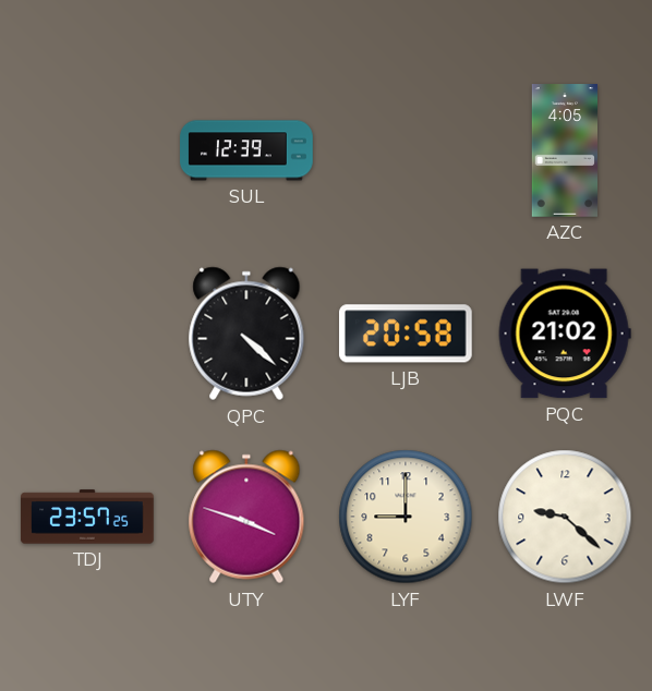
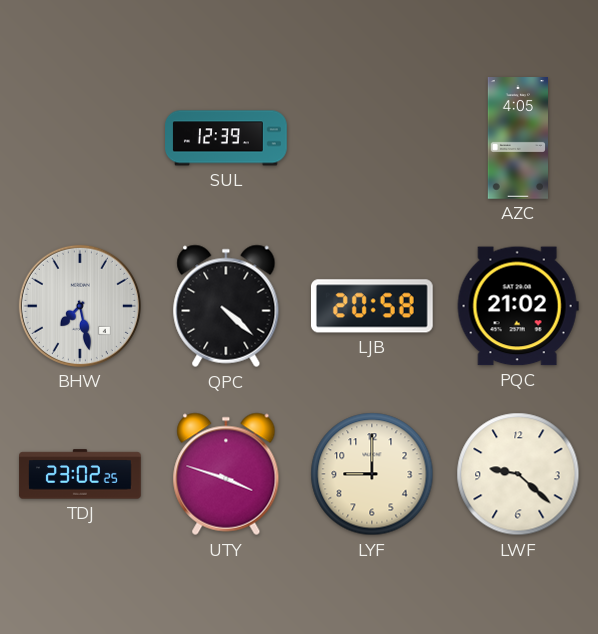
BHW: none -> 7:28
TDJ: 23:57 -> 23:02
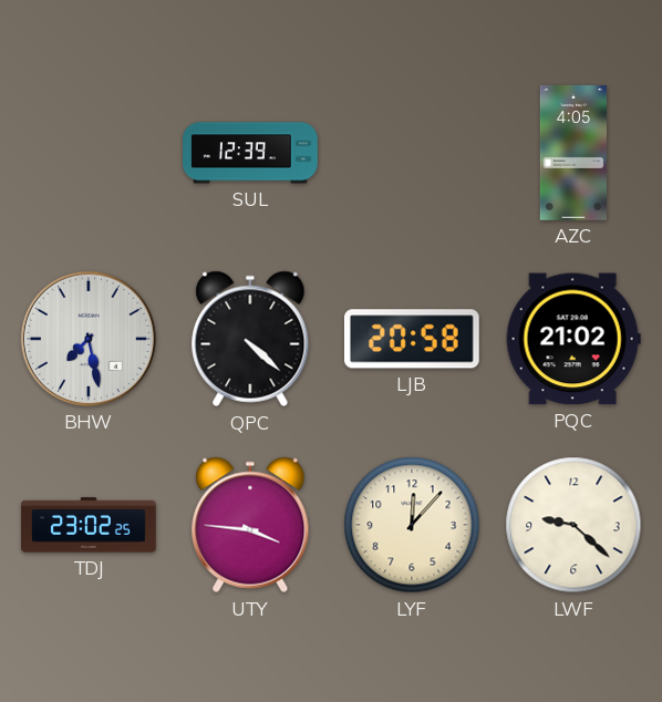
UTY: 3:48 -> 3:46
LYF: 9:00 -> 12:07
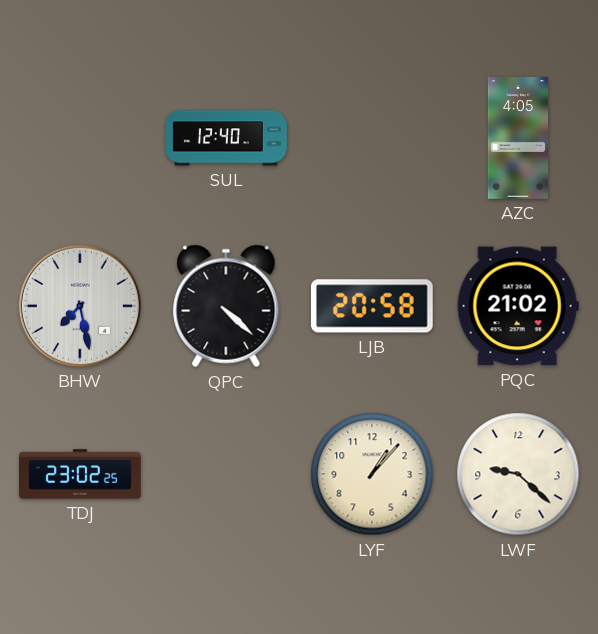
SUL: 12:39 -> 12:40
UTY: 3:46 -> none
LYF: 12:07 -> 1:07
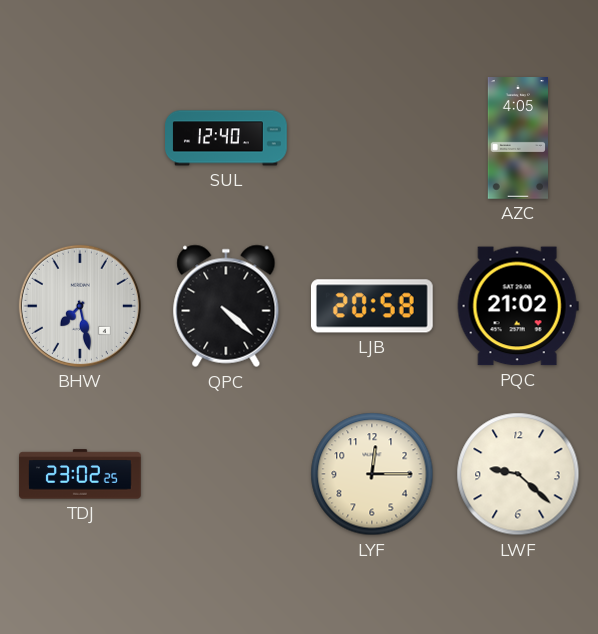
LYF: 1:07 -> 12:15
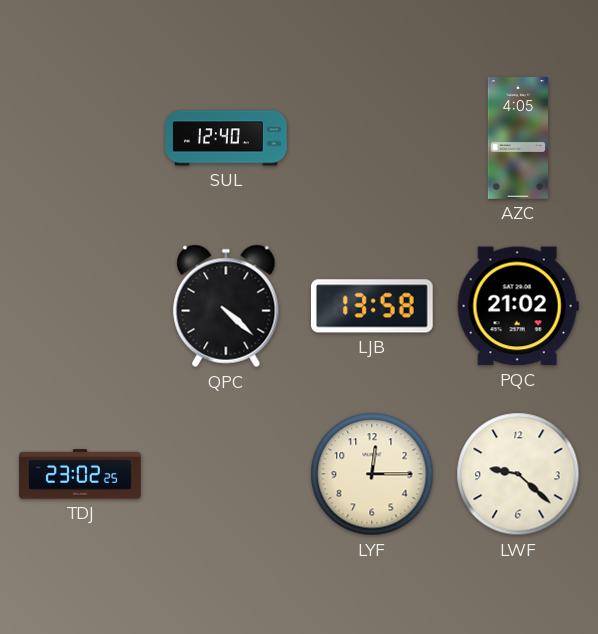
BHW: 7:28 -> none
LJB: 20:58 -> 13:58
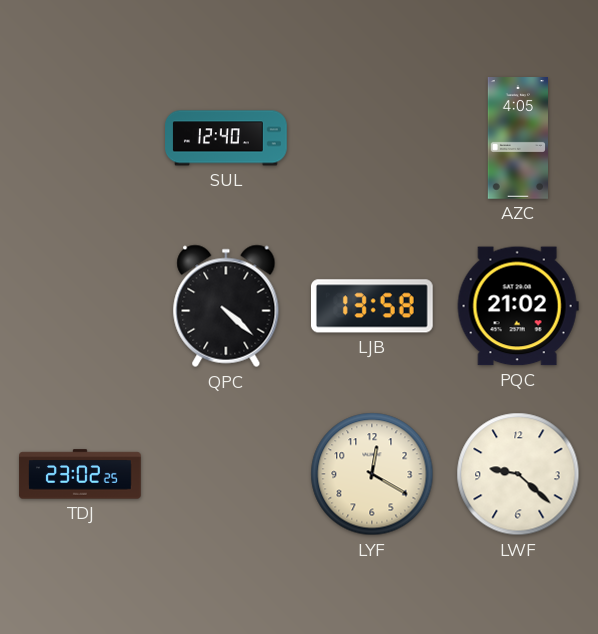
LYF: 12:15 -> 12:20
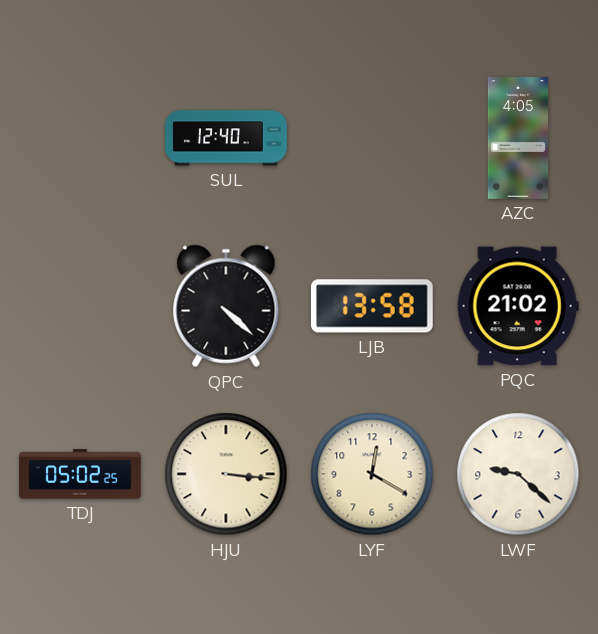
TDJ: 23:02 -> 05:02
HJU: none -> 3:16
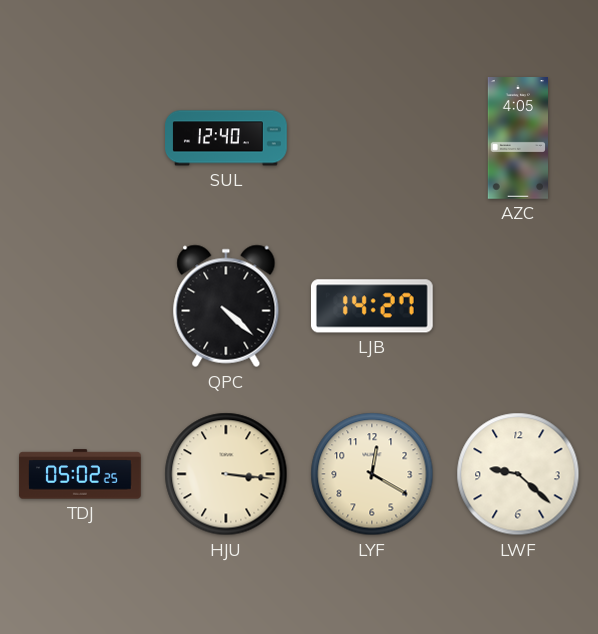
LJB: 13:58 -> 14:27
PQC: 21:02 -> none
